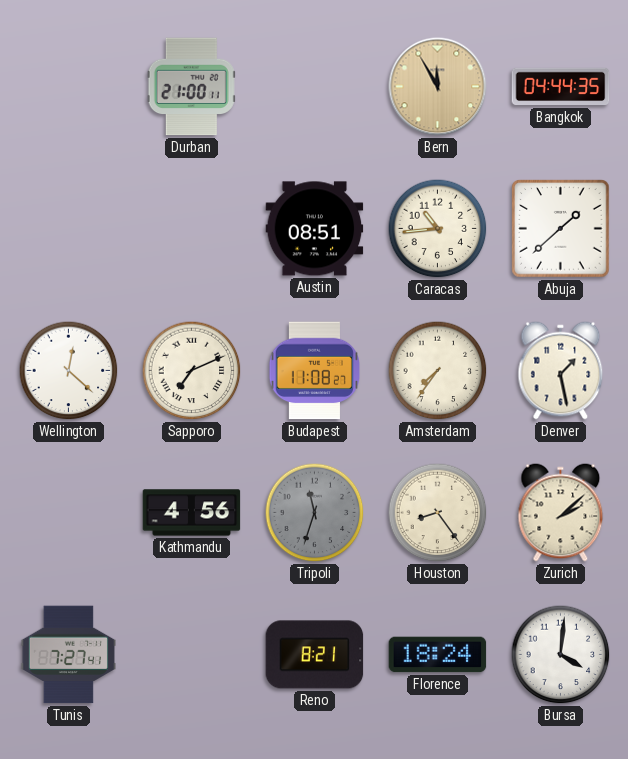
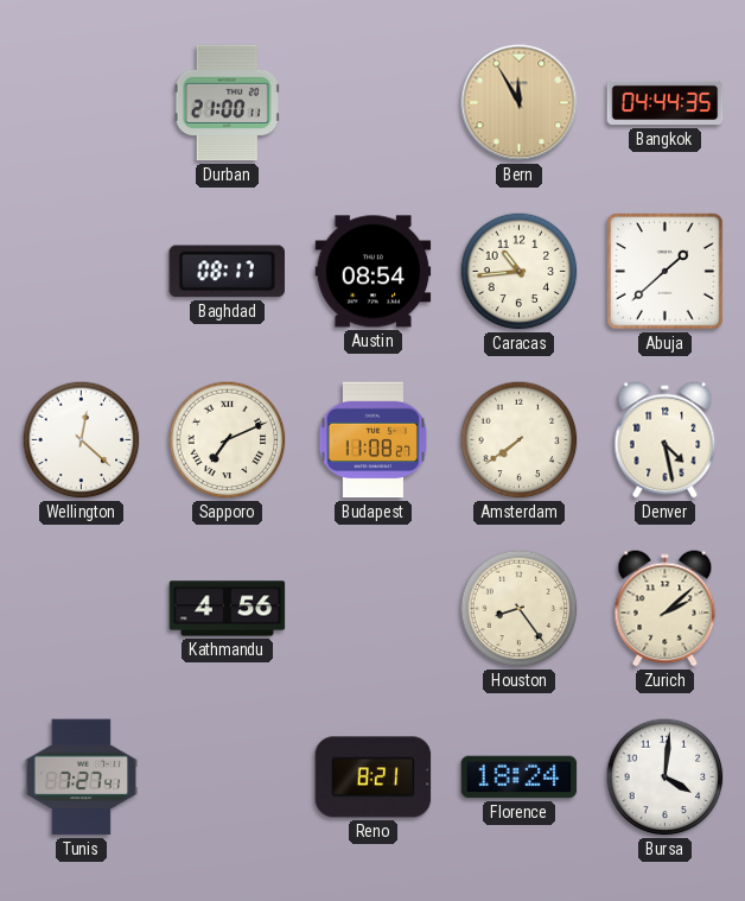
Baghdad: none -> 08:17
Austin: 08:51 -> 08:54
Amsterdam: 7:36 -> 7:39
Denver: 1:28 -> 4:28
Tripoli: 11:33 -> none
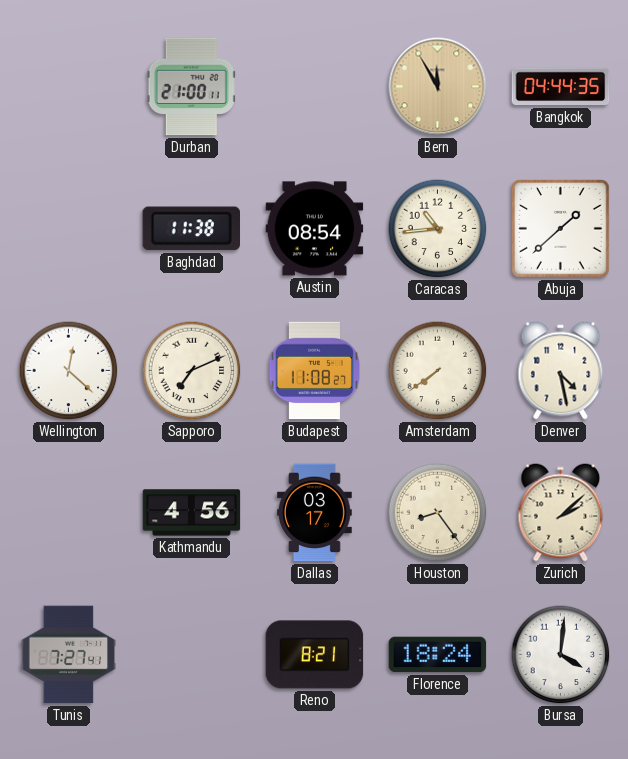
Baghdad: 08:17 -> 11:38
Dallas: none -> 03:17
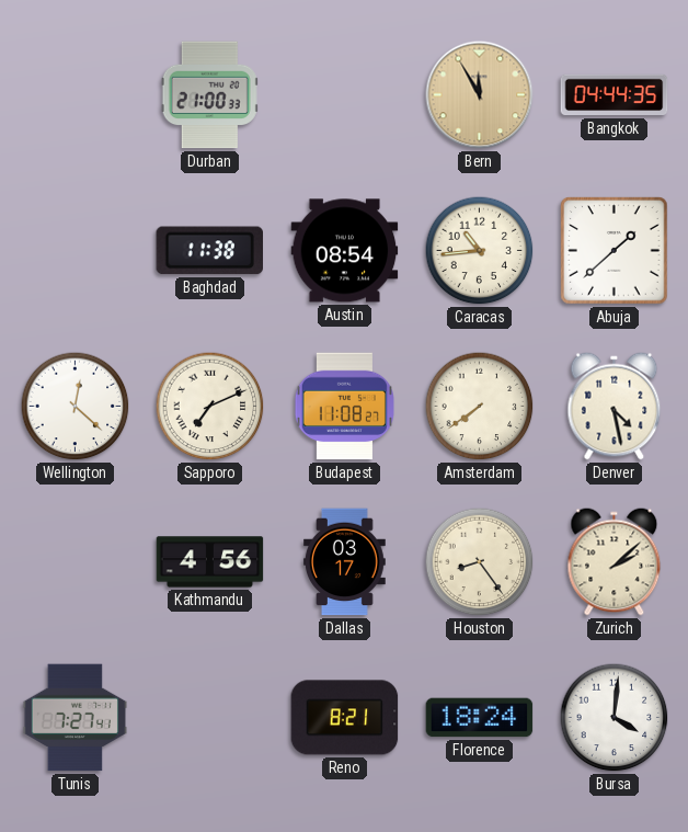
Durban: 21:00:11 -> 21:00:33
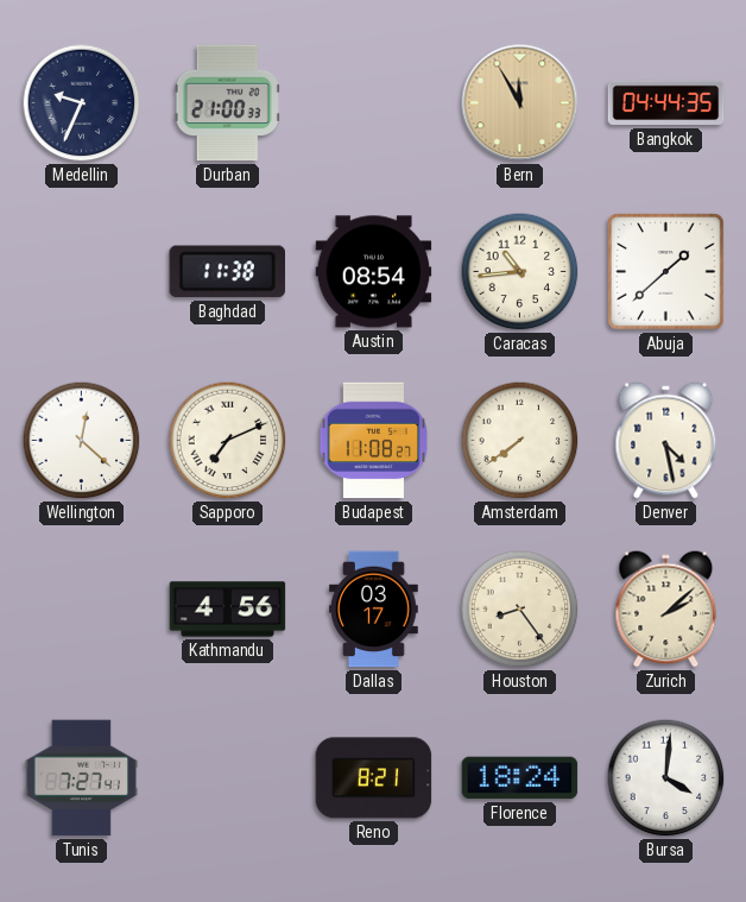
Medellin: none -> 9:34
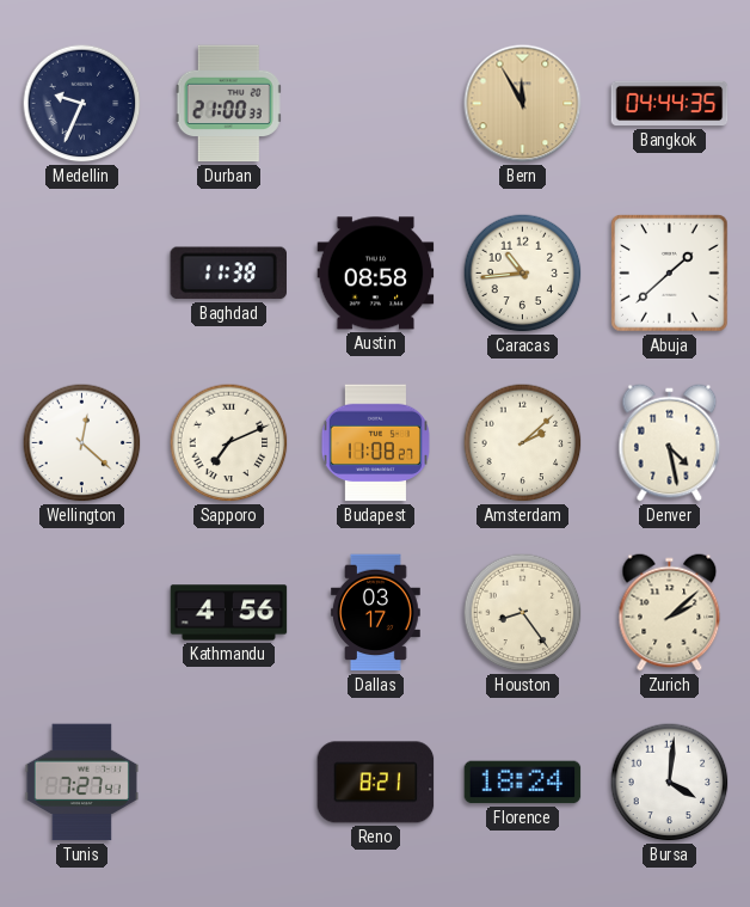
Austin: 08:54 -> 08:58
Amsterdam: 7:39 -> 2:08
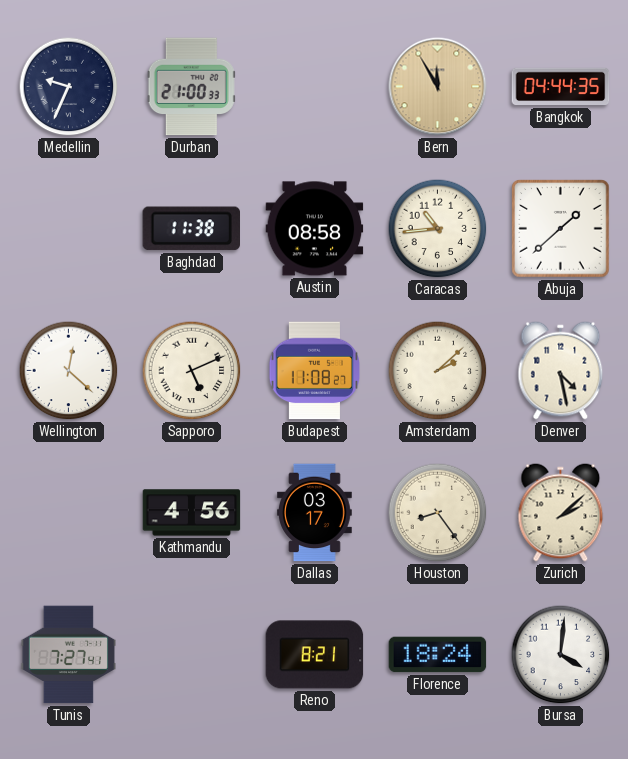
Sapporo: 7:11 -> 5:11
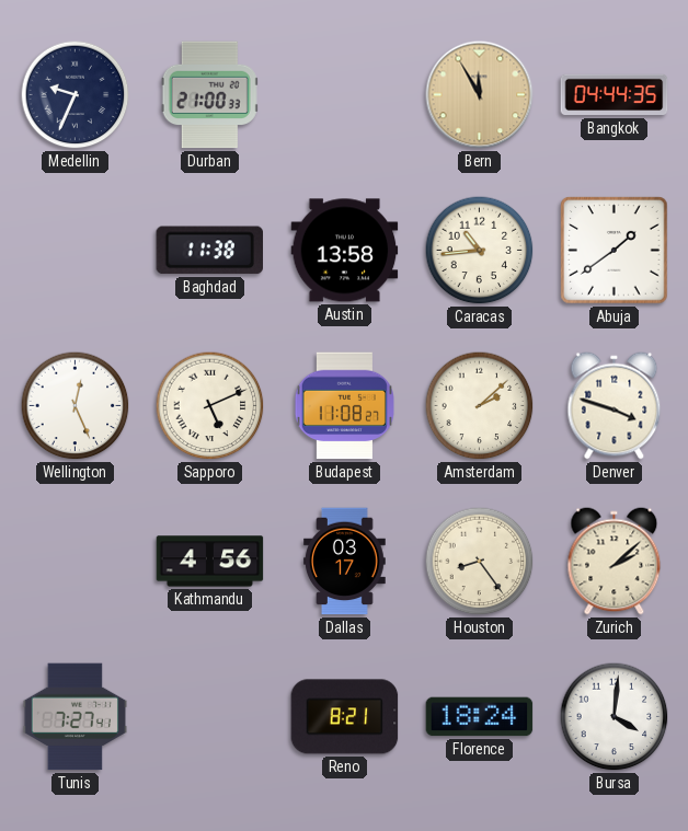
Austin: 08:58 -> 13:58
Abuja: 1:38 -> 1:39
Wellington: 12:22 -> 12:26
Denver: 4:28 -> 3:48
